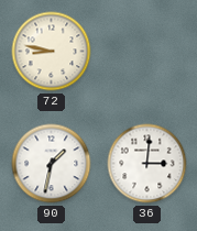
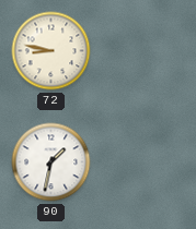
36: 3:01 -> none
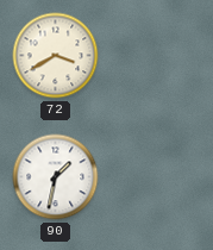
72: 8:47 -> 3:40
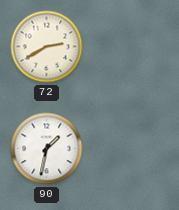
72: 3:40 -> 2:40
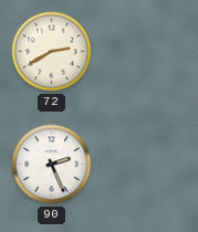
90: 1:32 -> 2:26
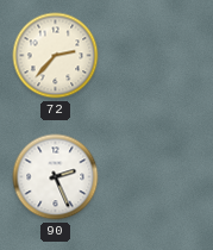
72: 2:40 -> 2:37
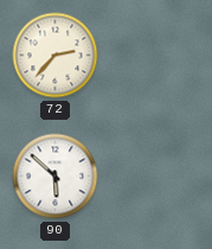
90: 2:26 -> 5:52
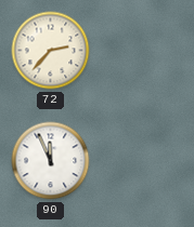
90: 5:52 -> 11:56
